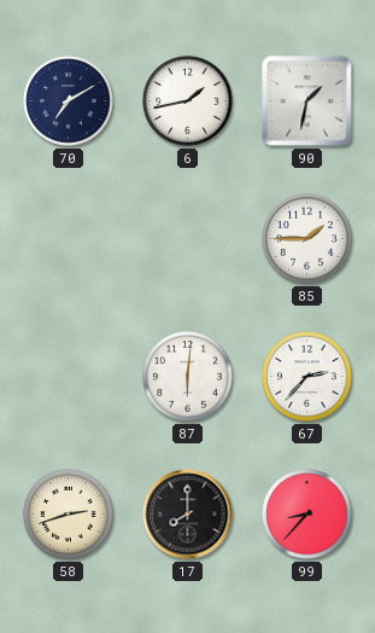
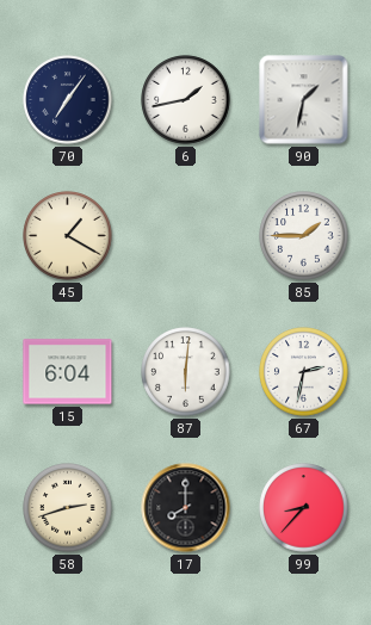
70: 7:10 -> 7:06
45: none -> 1:20
15: none -> 6:04
67: 2:37 -> 2:32
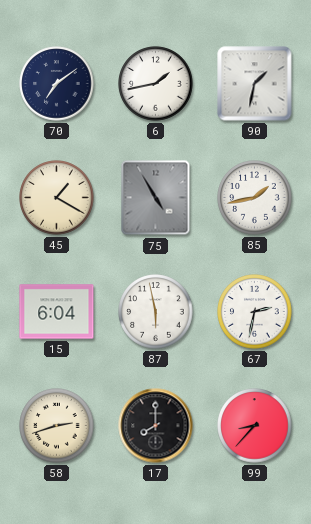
70: 7:06 -> 7:09
75: none -> 4:55
85: 1:45 -> 1:43
87: 6:01 -> 5:58
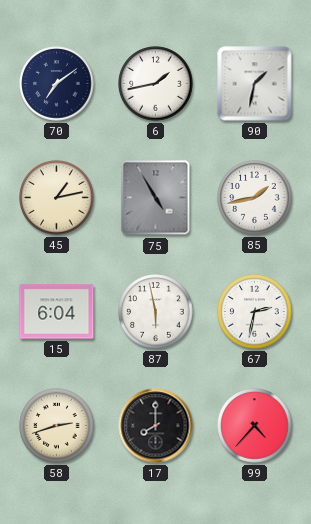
45: 1:20 -> 1:13
99: 8:37 -> 4:37
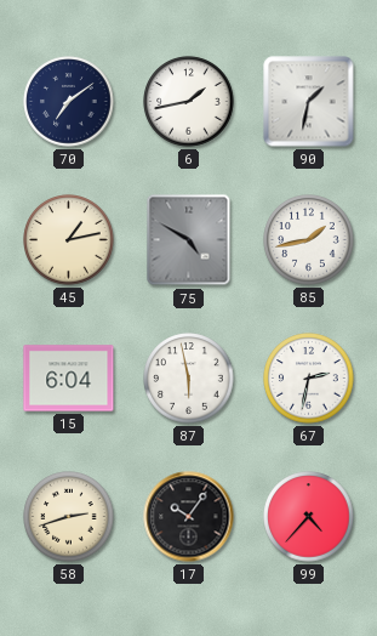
75: 4:55 -> 4:50
17: 8:00 -> 10:06
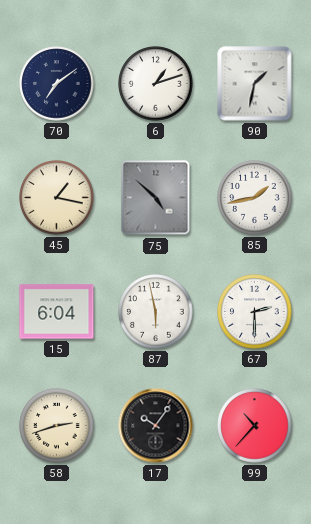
6: 1:43 -> 1:12
45: 1:13 -> 1:17
75: 4:50 -> 4:52
67: 2:32 -> 2:30
99: 4:37 -> 10:37
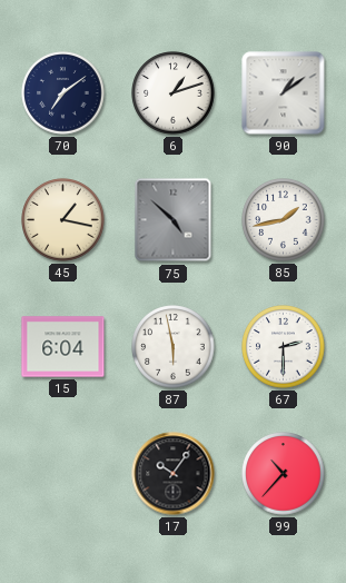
90: 1:32 -> 1:09
58: 2:42 -> none
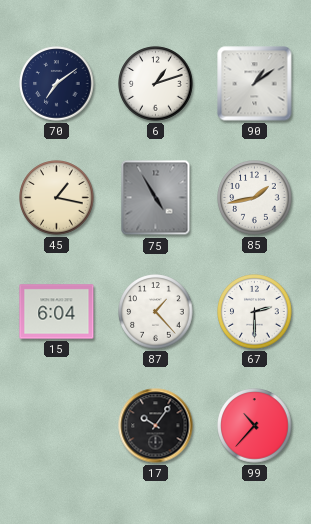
75: 4:52 -> 4:55
87: 5:58 -> 1:23
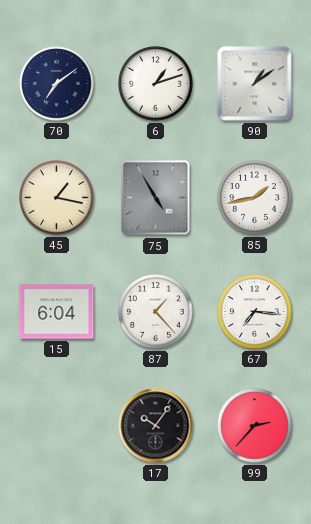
67: 2:30 -> 7:16
99: 10:37 -> 2:37
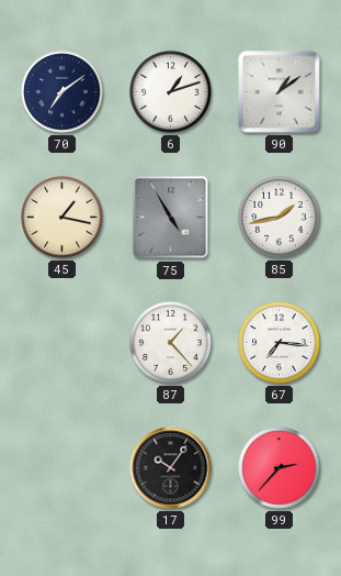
15: 6:04 -> none
